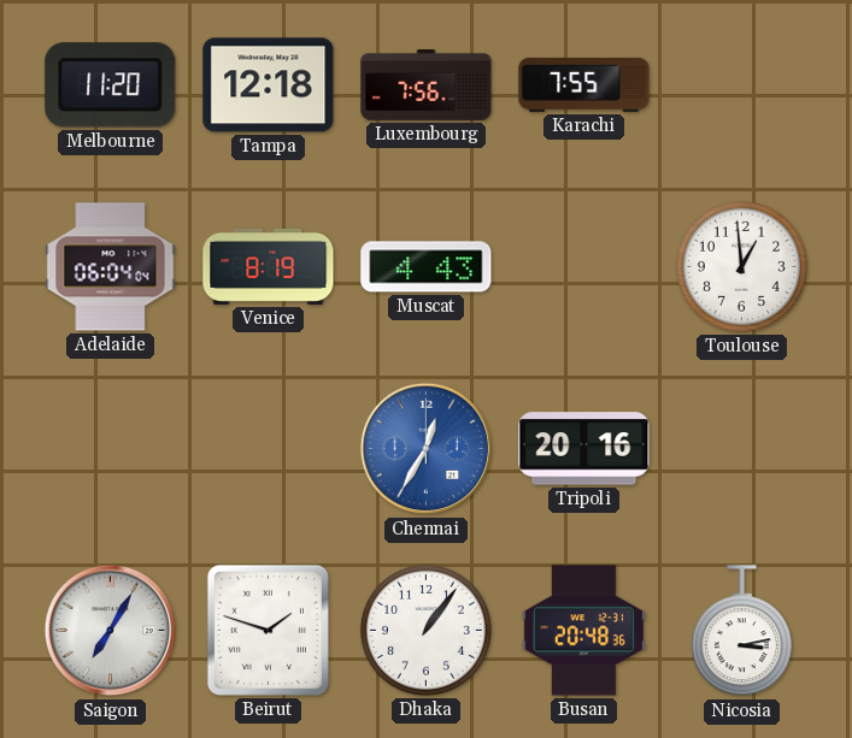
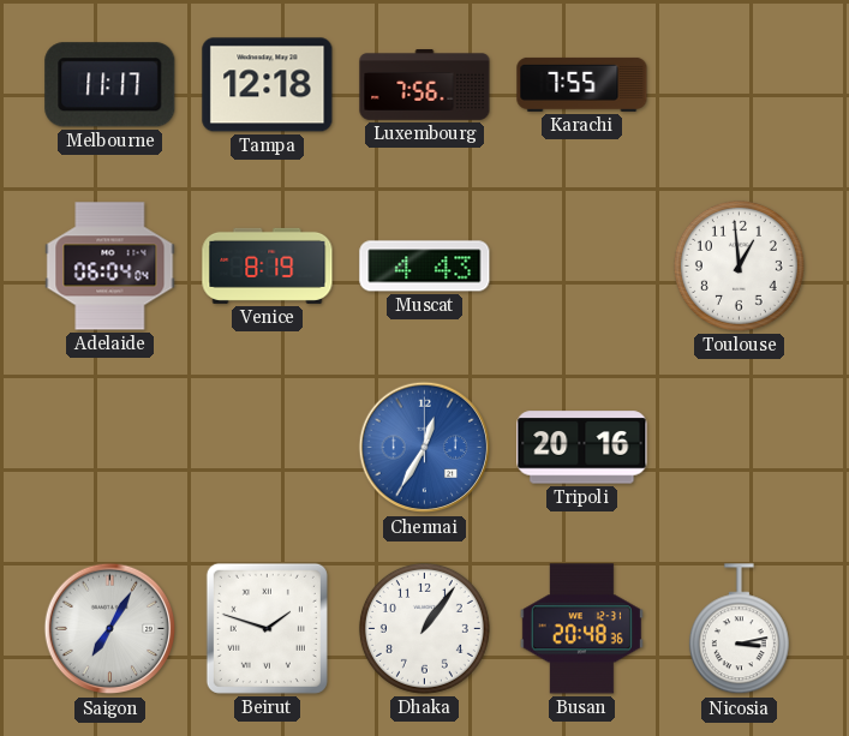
Melbourne: 11:20 -> 11:17
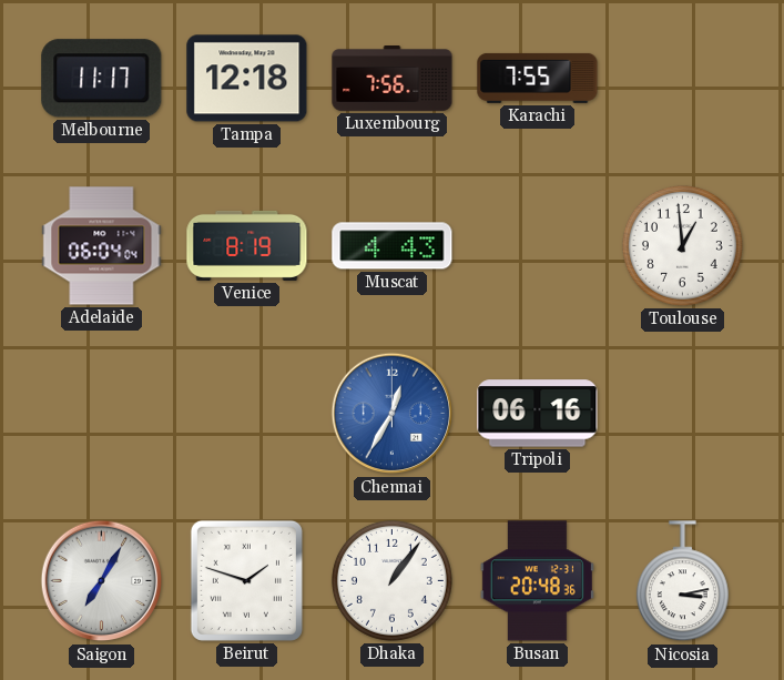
Tripoli: 20:16 -> 06:16
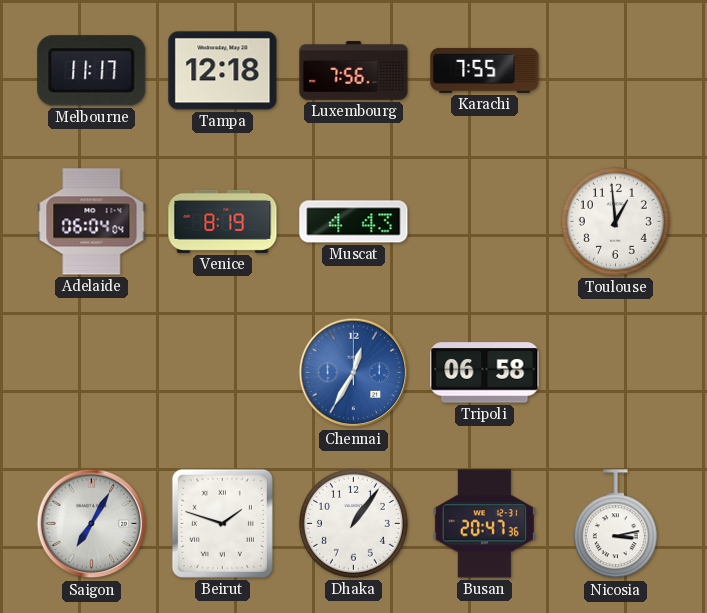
Tripoli: 06:16 -> 06:58
Busan: 20:48 -> 20:47
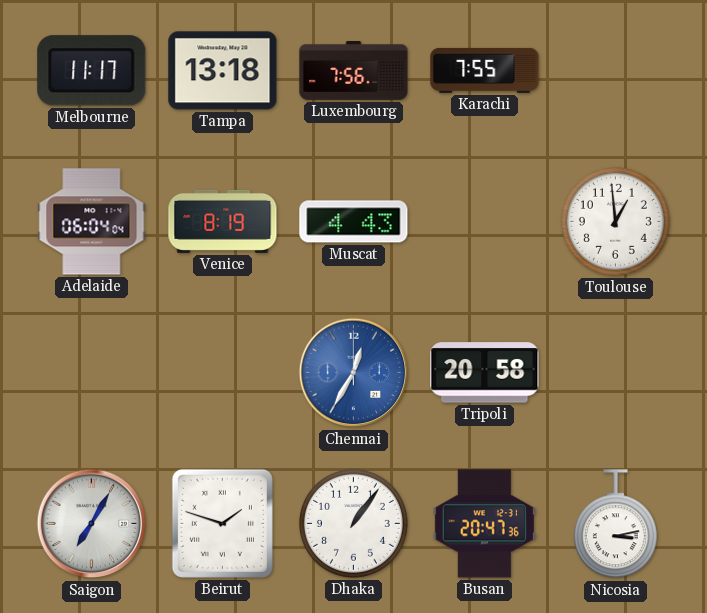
Tampa: 12:18 -> 13:18
Tripoli: 06:58 -> 20:58
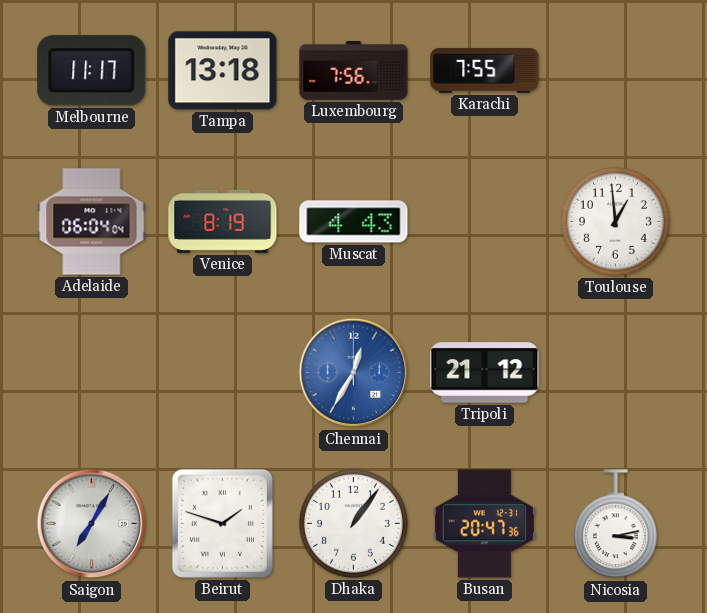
Tripoli: 20:58 -> 21:12
